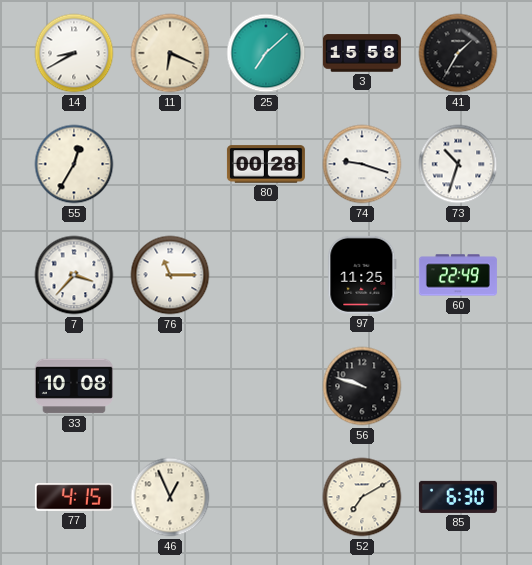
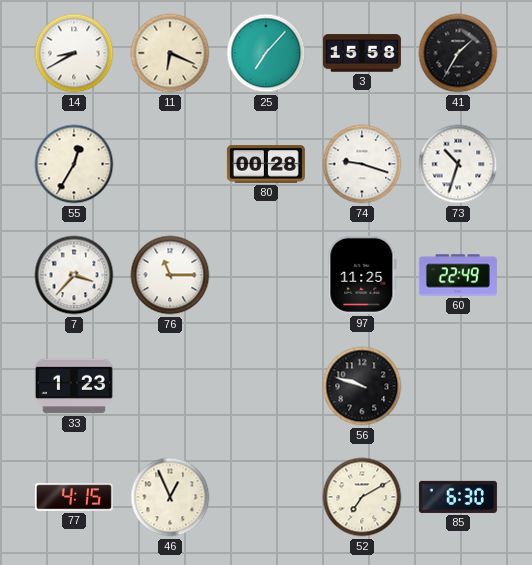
25: 7:08 -> 7:07
33: 10:08 -> 1:23
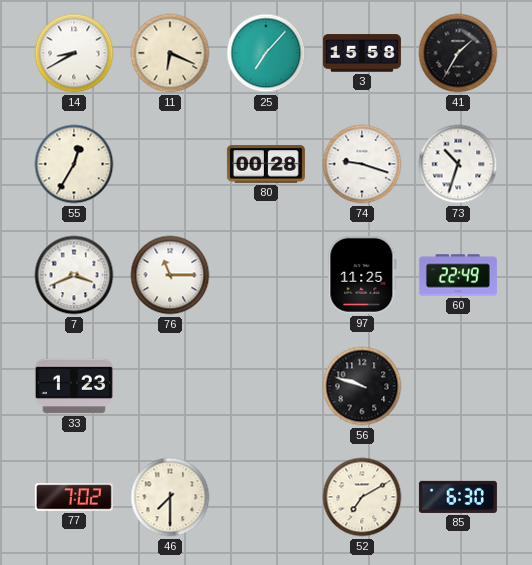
7: 3:37 -> 3:41
77: 4:15 -> 7:02
46: 12:56 -> 7:30
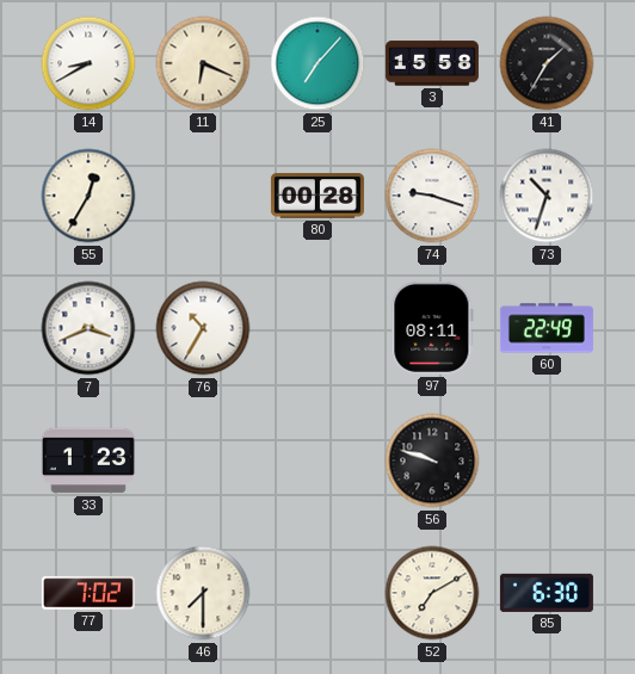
76: 11:15 -> 10:35
97: 11:25 -> 08:11
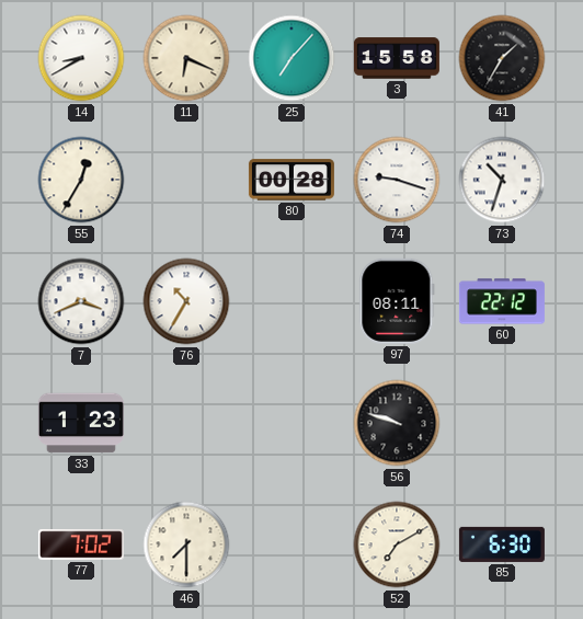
60: 22:49 -> 22:12
